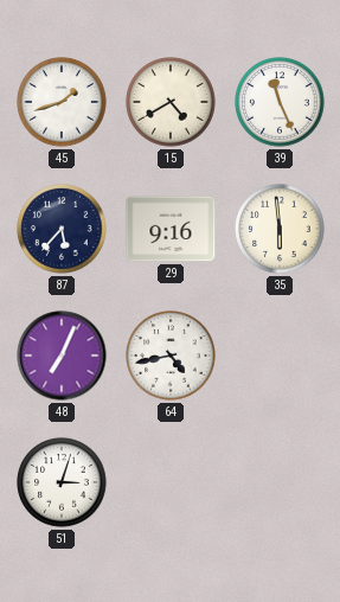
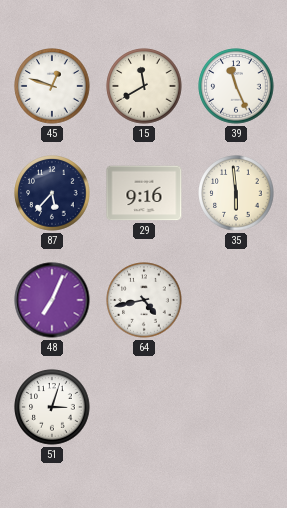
45: 1:42 -> 12:48
15: 4:40 -> 11:40
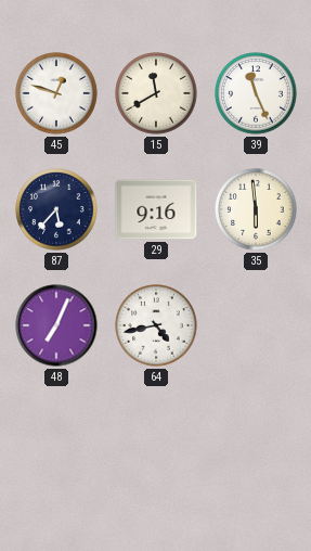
51: 3:03 -> none
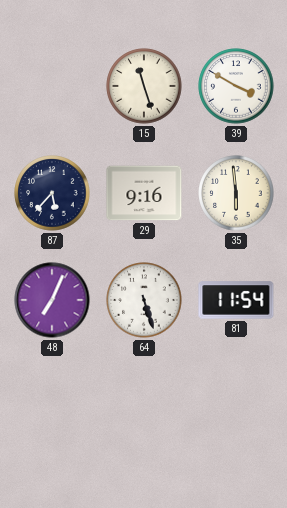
45: 12:48 -> none
15: 11:40 -> 11:27
39: 11:26 -> 3:50
64: 4:43 -> 5:27
81: none -> 11:54
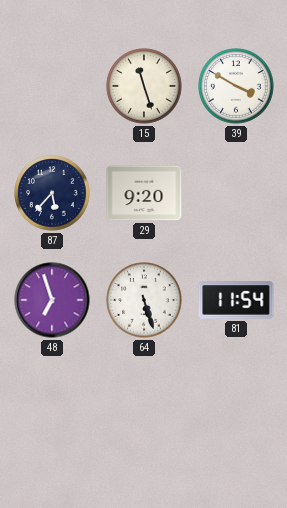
29: 9:16 -> 9:20
35: 5:59 -> none
48: 7:04 -> 6:57
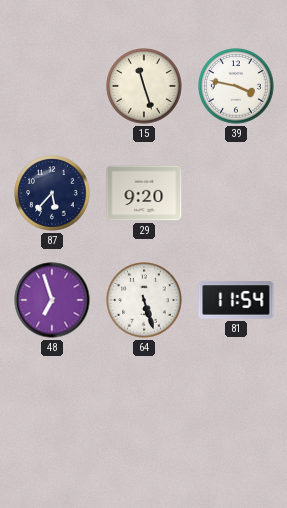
39: 3:50 -> 3:47
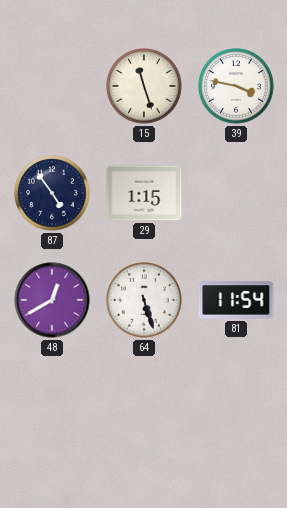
87: 5:37 -> 4:54
29: 9:20 -> 1:15
48: 6:57 -> 12:40
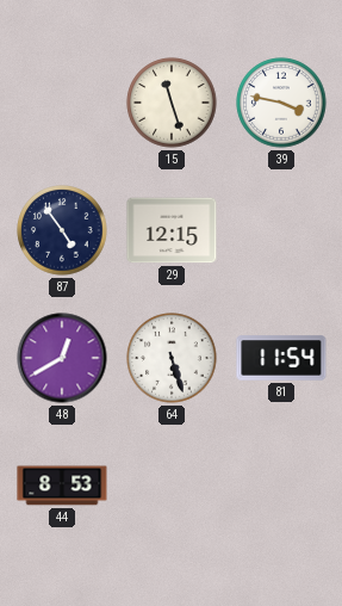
29: 1:15 -> 12:15
44: none -> 8:53
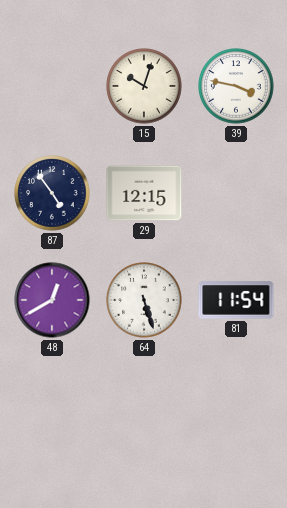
15: 11:27 -> 10:03
44: 8:53 -> none
